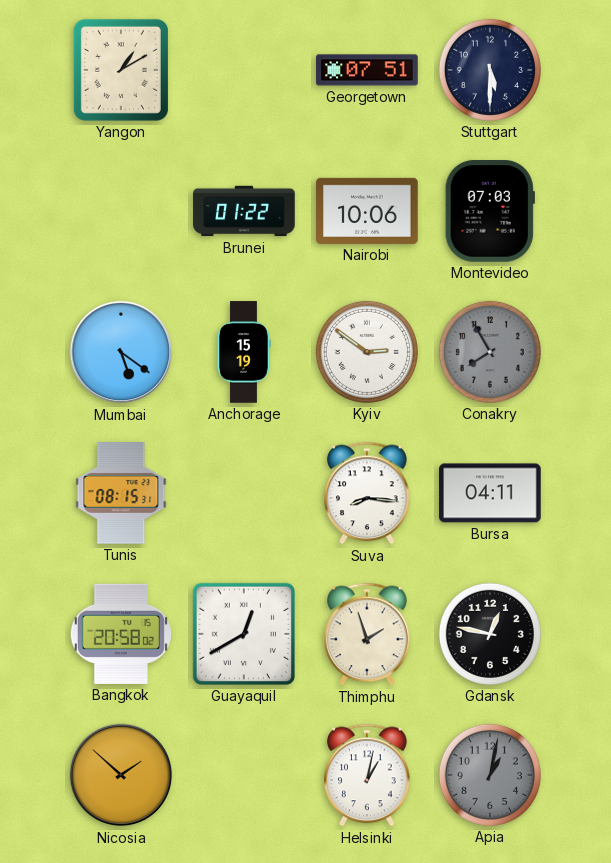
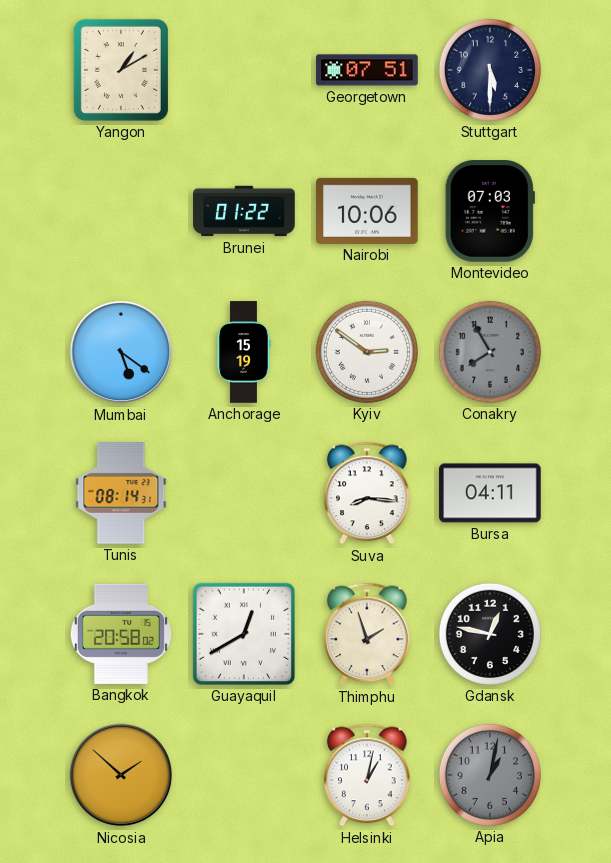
Tunis: 08:15 -> 08:14
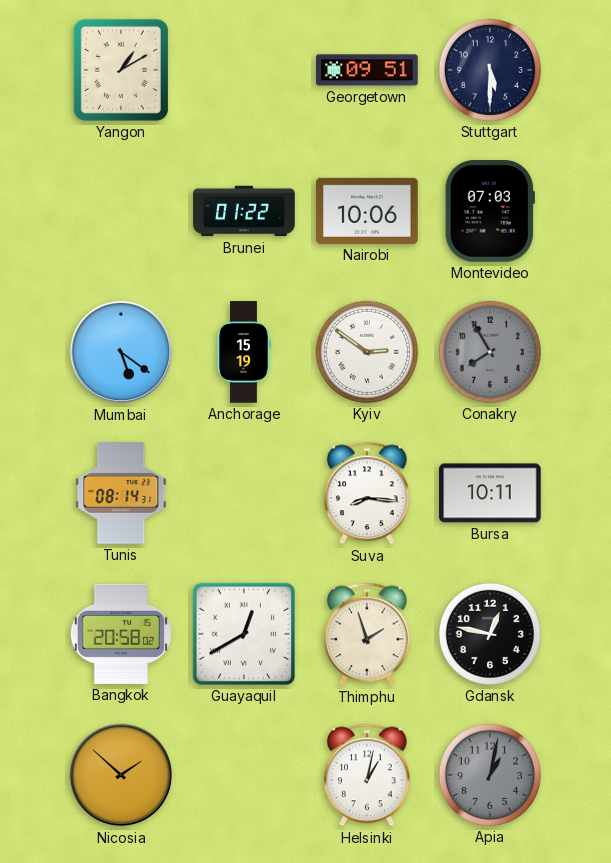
Georgetown: 07:51 -> 09:51
Bursa: 04:11 -> 10:11
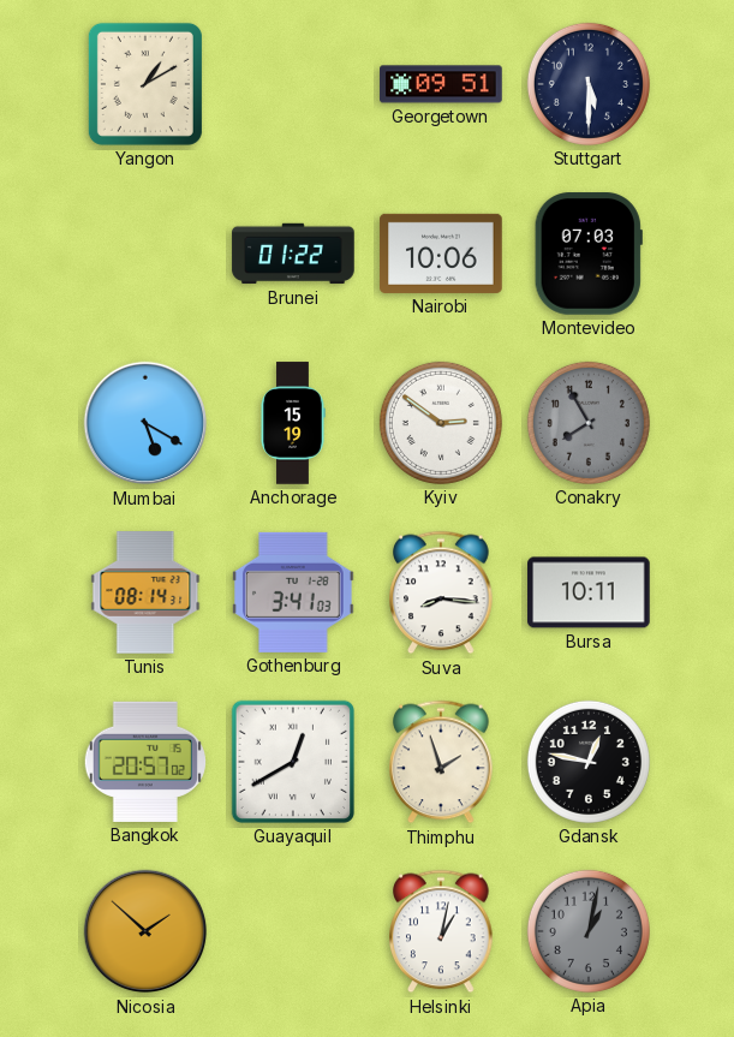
Mumbai: 5:21 -> 5:20
Gothenburg: none -> 3:41
Bangkok: 20:58 -> 20:57
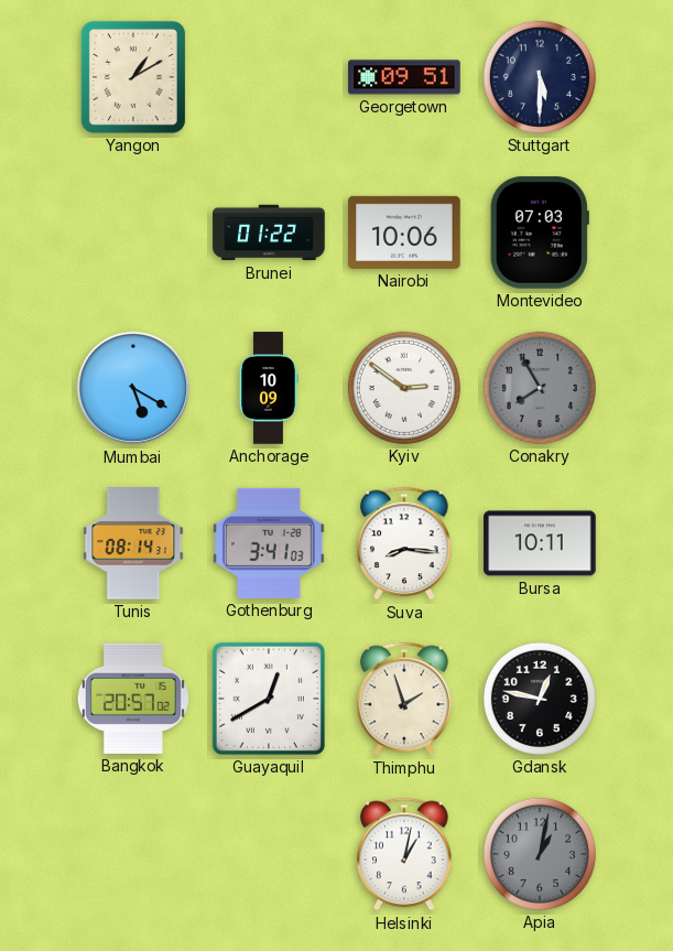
Anchorage: 15:19 -> 10:09
Nicosia: 1:52 -> none
